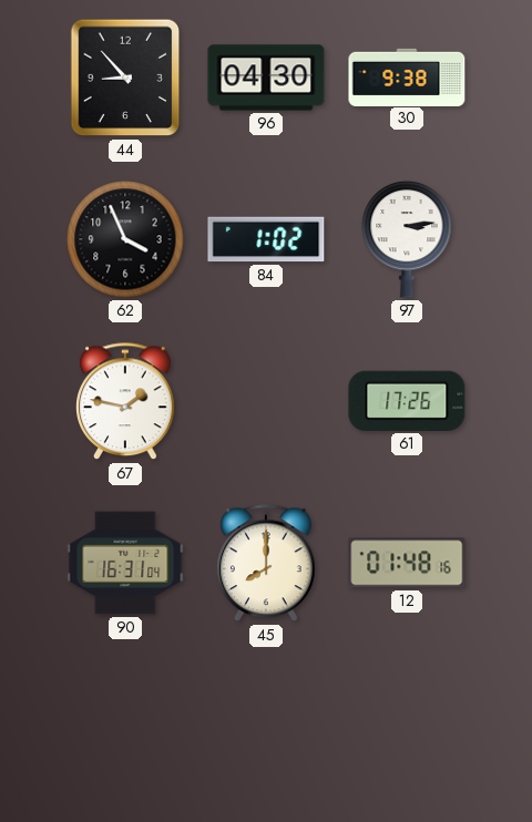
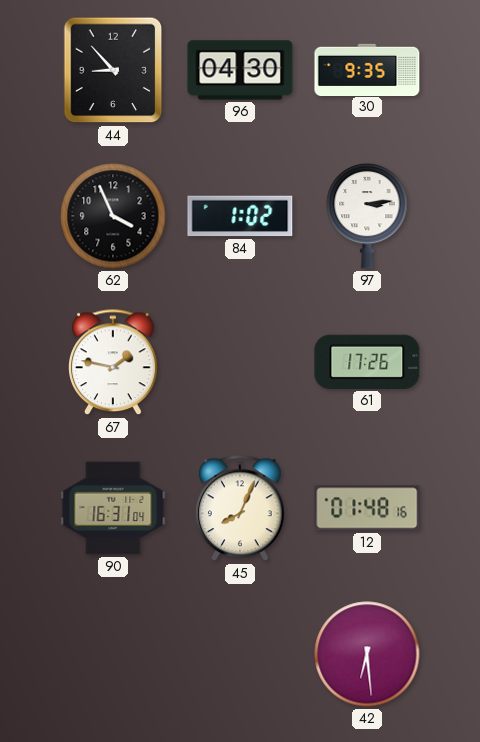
30: 9:38 -> 9:35
45: 8:00 -> 8:04
42: none -> 6:29
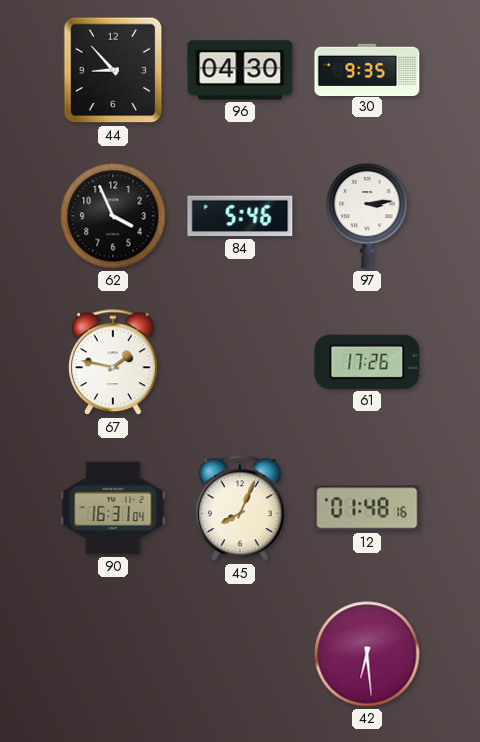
84: 1:02 -> 5:46
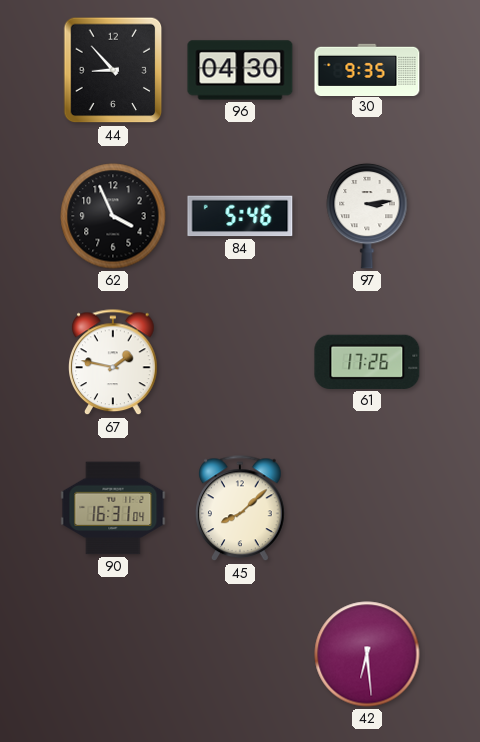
45: 8:04 -> 8:08
12: 01:48 -> none
